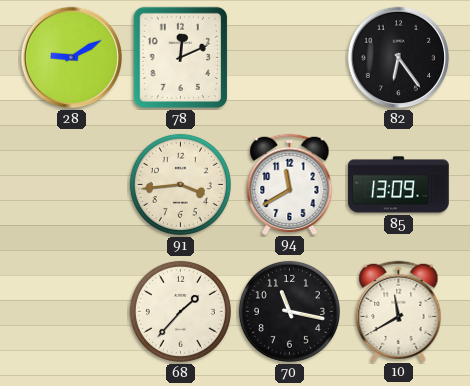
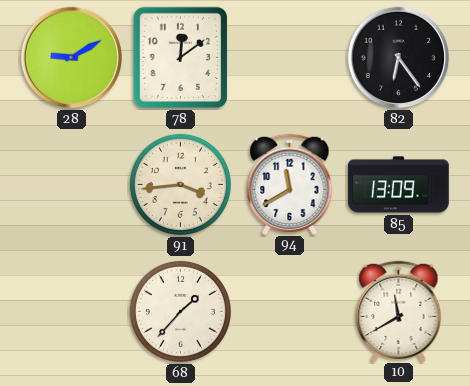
78: 12:11 -> 12:09
70: 11:17 -> none
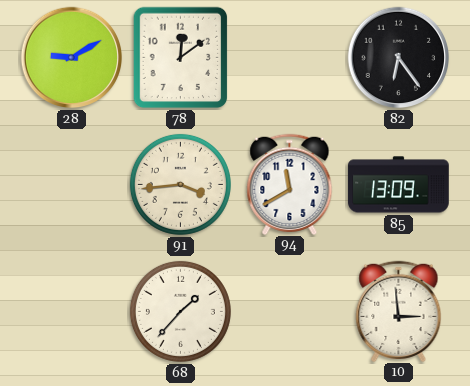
10: 11:40 -> 2:59
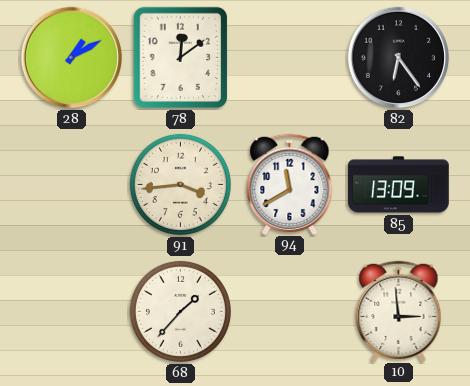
28: 9:10 -> 1:10
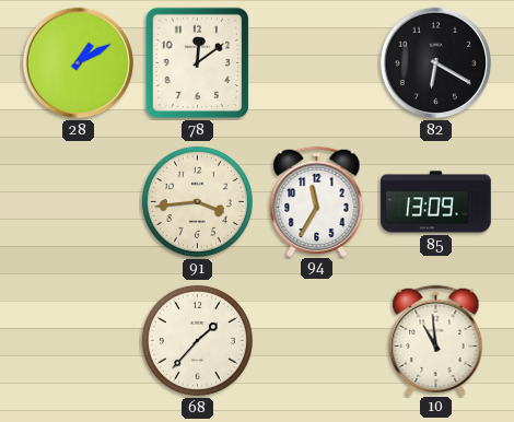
82: 6:24 -> 6:20
94: 11:40 -> 11:35
10: 2:59 -> 10:59
